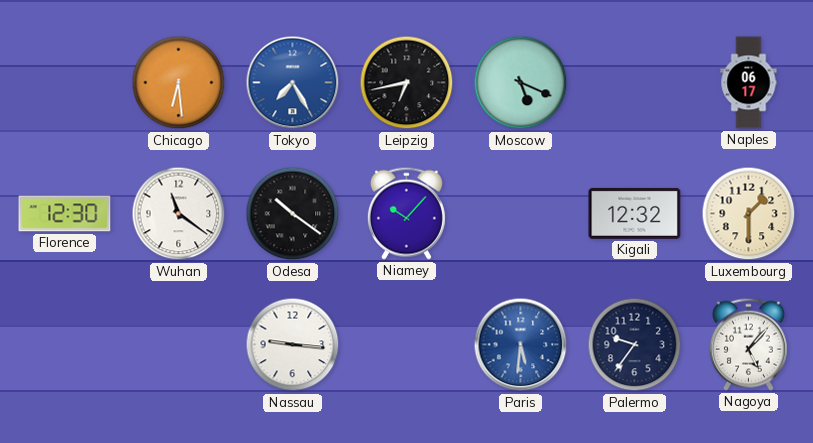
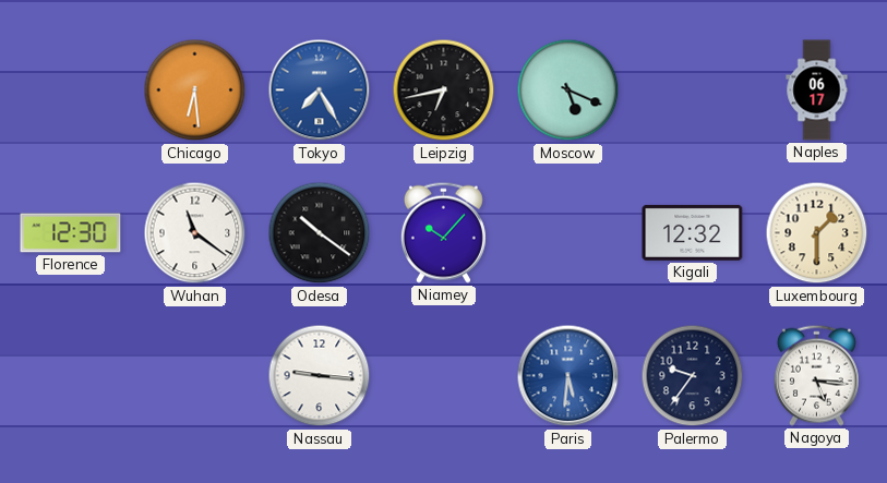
Nagoya: 5:07 -> 5:16
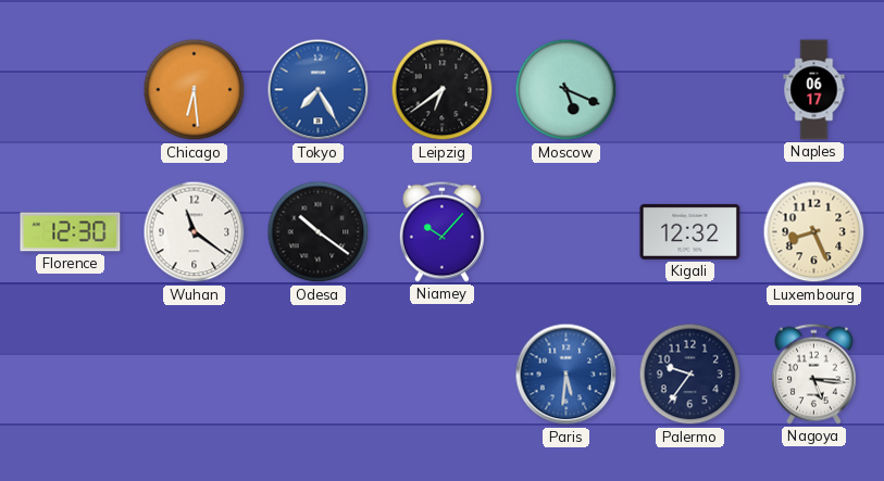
Leipzig: 6:43 -> 6:39
Luxembourg: 1:30 -> 8:26
Nassau: 9:16 -> none
